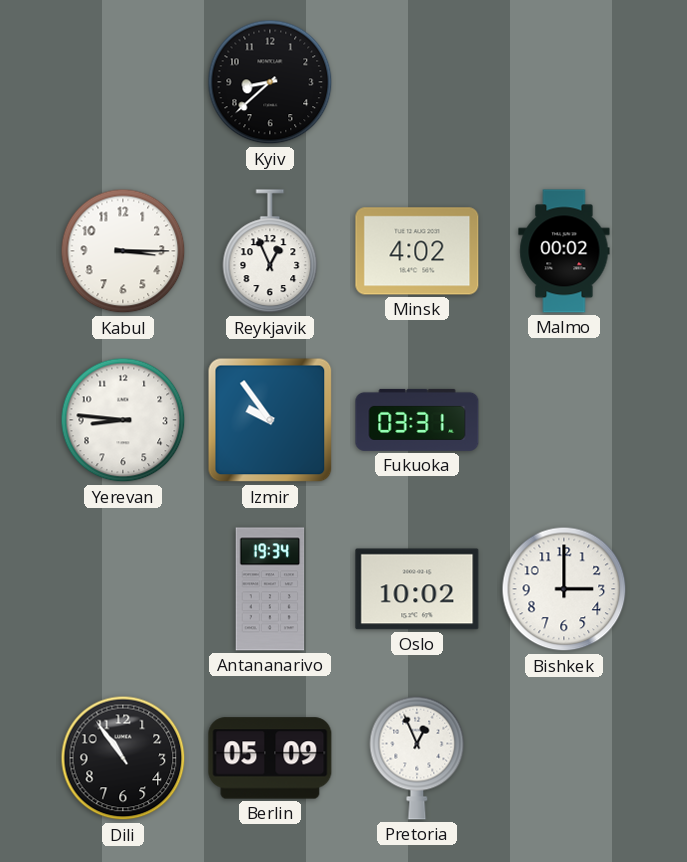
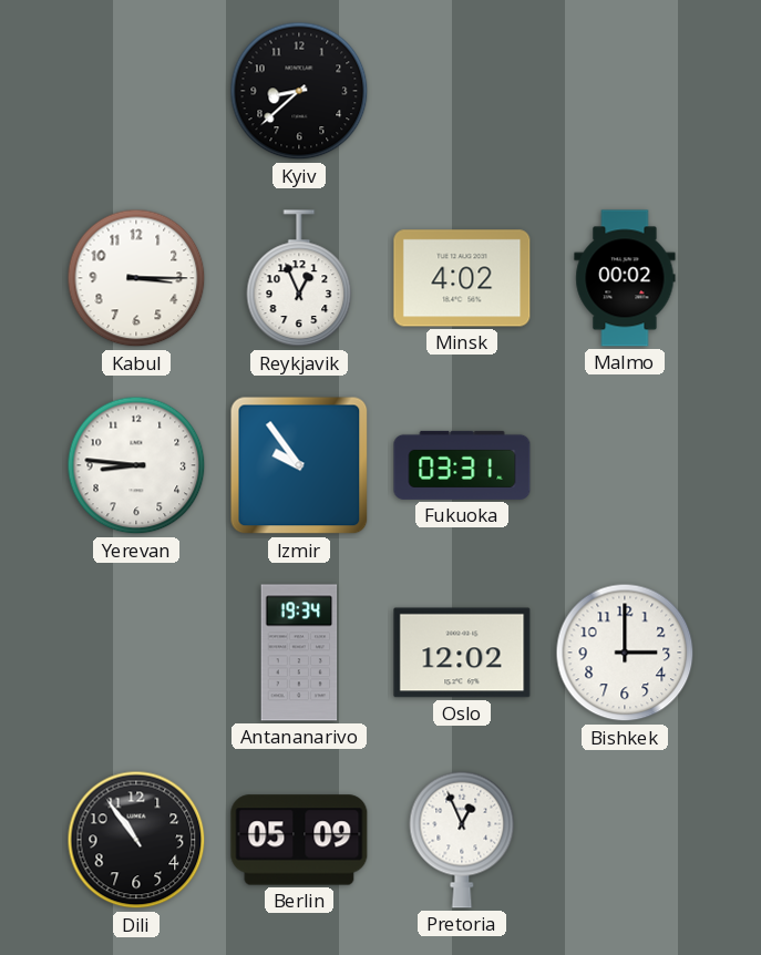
Oslo: 10:02 -> 12:02
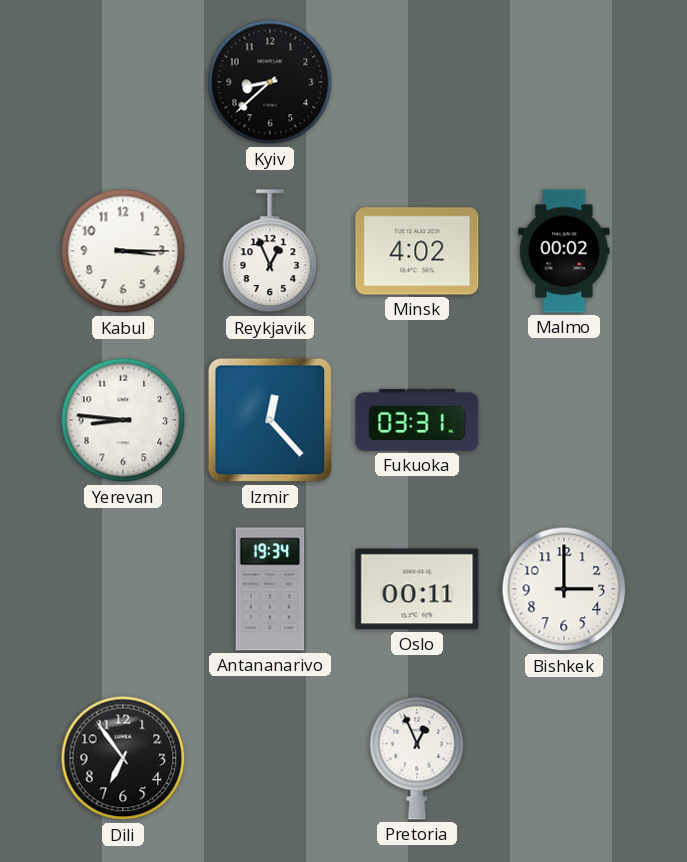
Izmir: 9:54 -> 12:23
Oslo: 12:02 -> 00:11
Dili: 10:54 -> 6:54
Berlin: 05:09 -> none
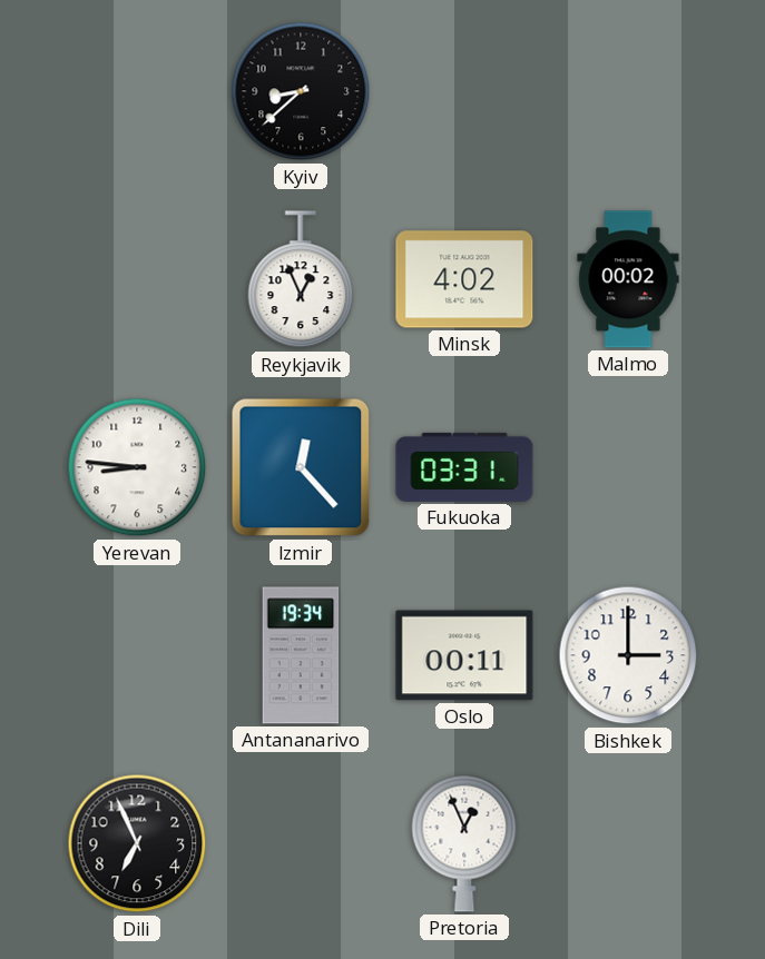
Kabul: 3:15 -> none
Dili: 6:54 -> 6:56
